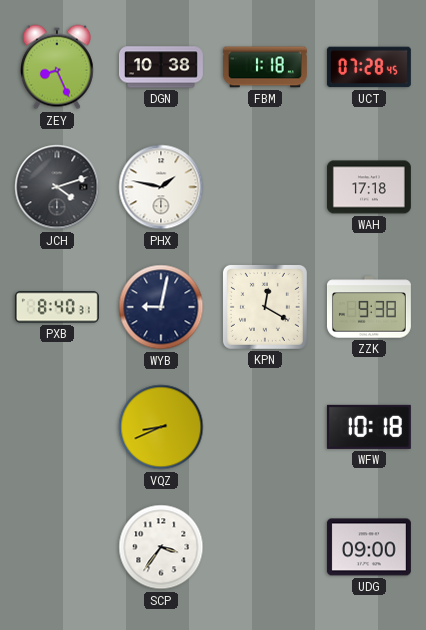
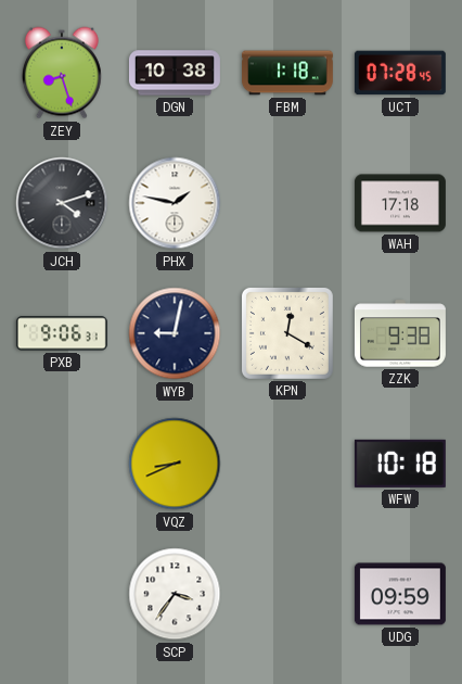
ZEY: 8:26 -> 8:27
PXB: 8:40 -> 9:06
UDG: 09:00 -> 09:59
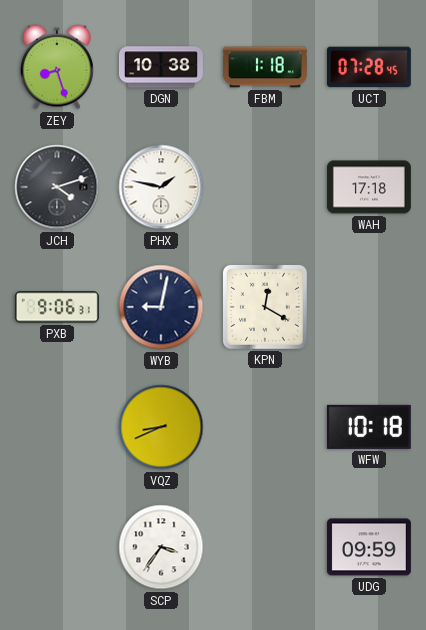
ZZK: 9:38 -> none
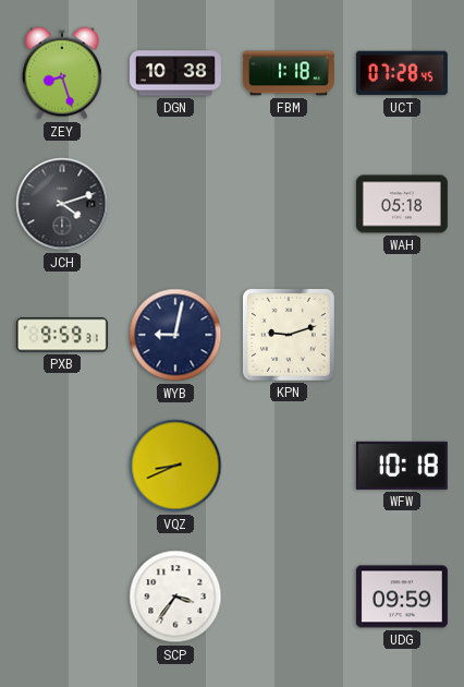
PHX: 1:47 -> none
WAH: 17:18 -> 05:18
PXB: 9:06 -> 9:59
KPN: 12:20 -> 9:12
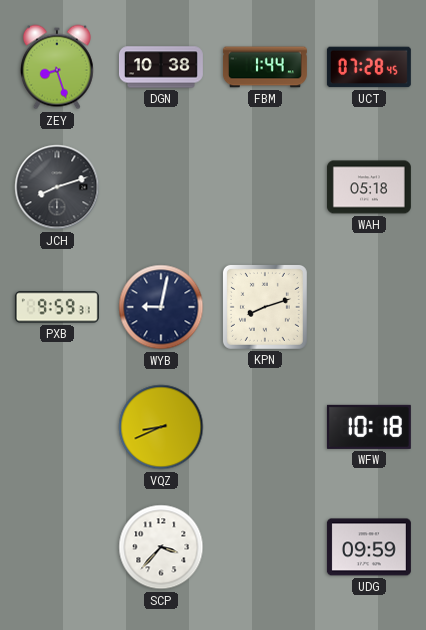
FBM: 1:18 -> 1:44
JCH: 4:12 -> 8:12
KPN: 9:12 -> 8:12
SCP: 3:36 -> 3:37
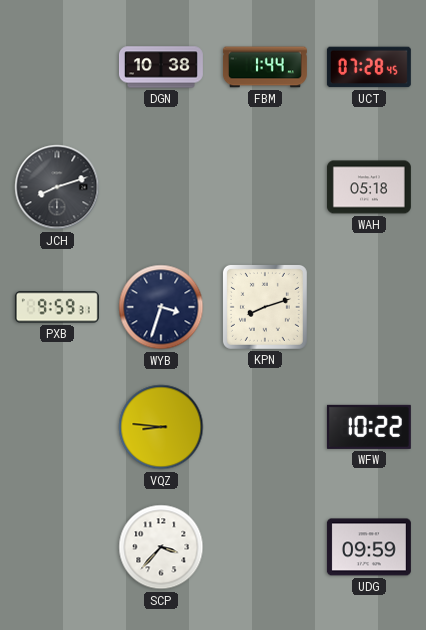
ZEY: 8:27 -> none
WYB: 9:02 -> 3:33
VQZ: 8:41 -> 8:46
WFW: 10:18 -> 10:22
